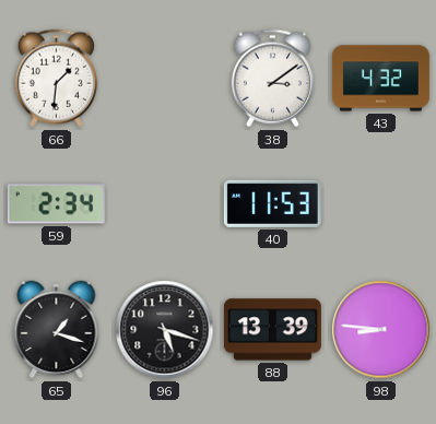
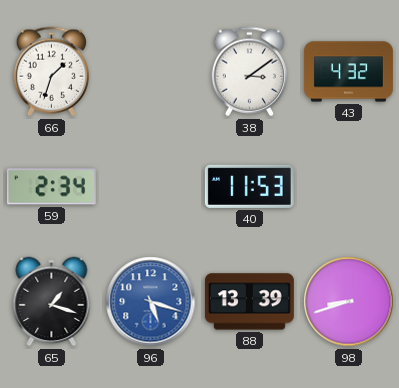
66: 1:31 -> 1:33
96 dial: black -> blue
98: 8:46 -> 8:42
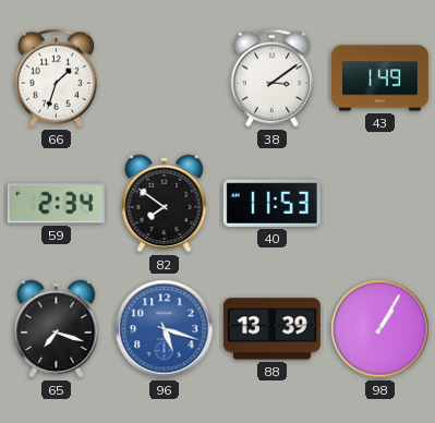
43: 4:32 -> 1:49
82: none -> 7:51
65: 1:18 -> 7:18
98: 8:42 -> 1:05
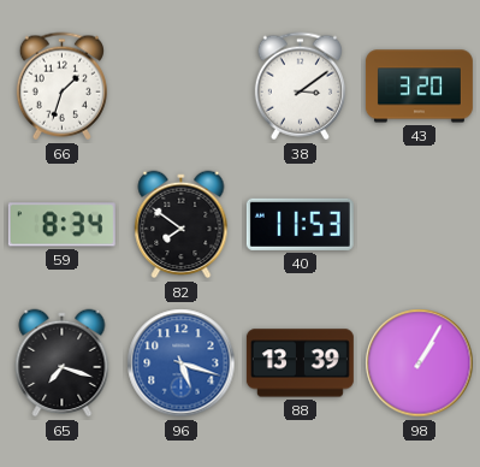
43: 1:49 -> 3:20
59: 2:34 -> 8:34
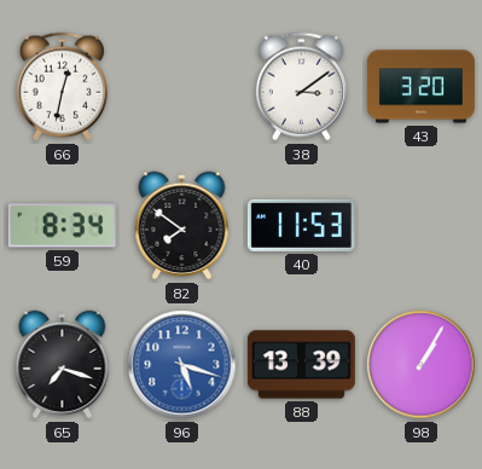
66: 1:33 -> 12:32
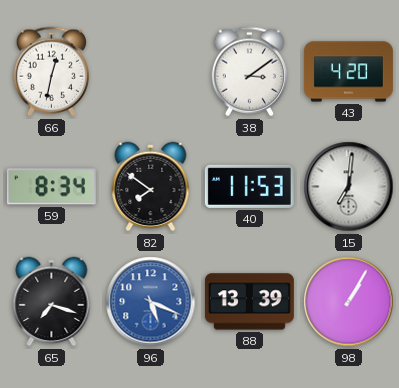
43: 3:20 -> 4:20
15: none -> 7:01
96: 5:18 -> 5:19
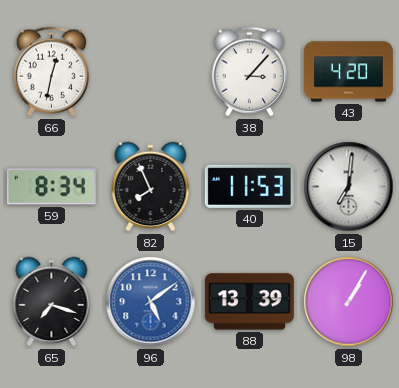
38: 3:09 -> 3:07
82: 7:51 -> 7:56
96: 5:19 -> 5:09
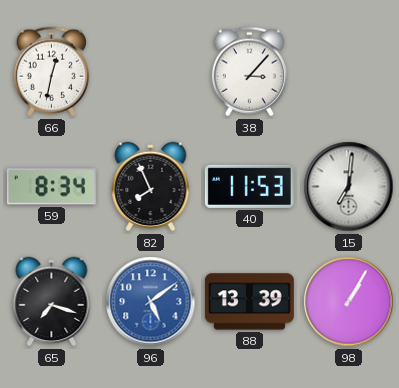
43: 4:20 -> none
